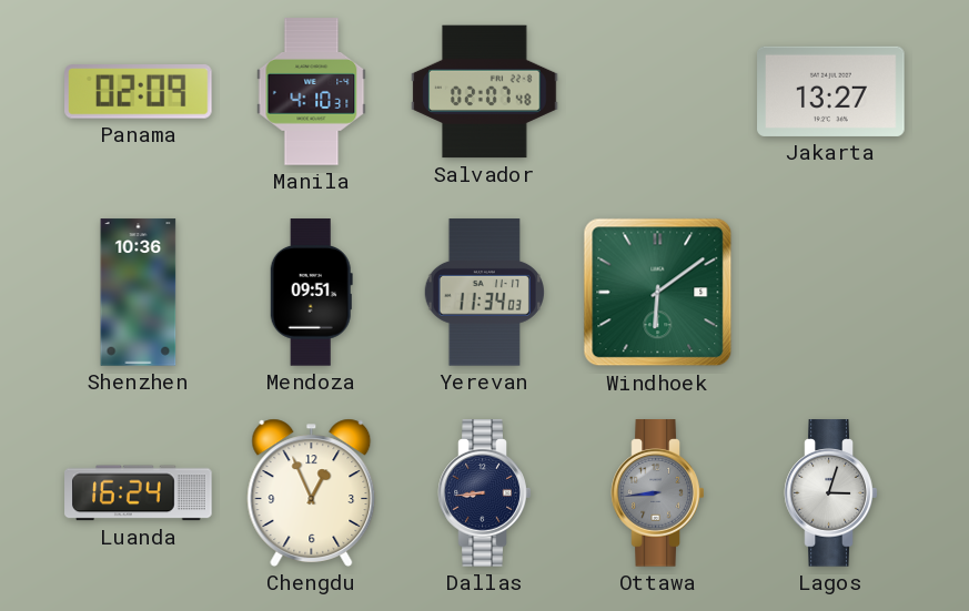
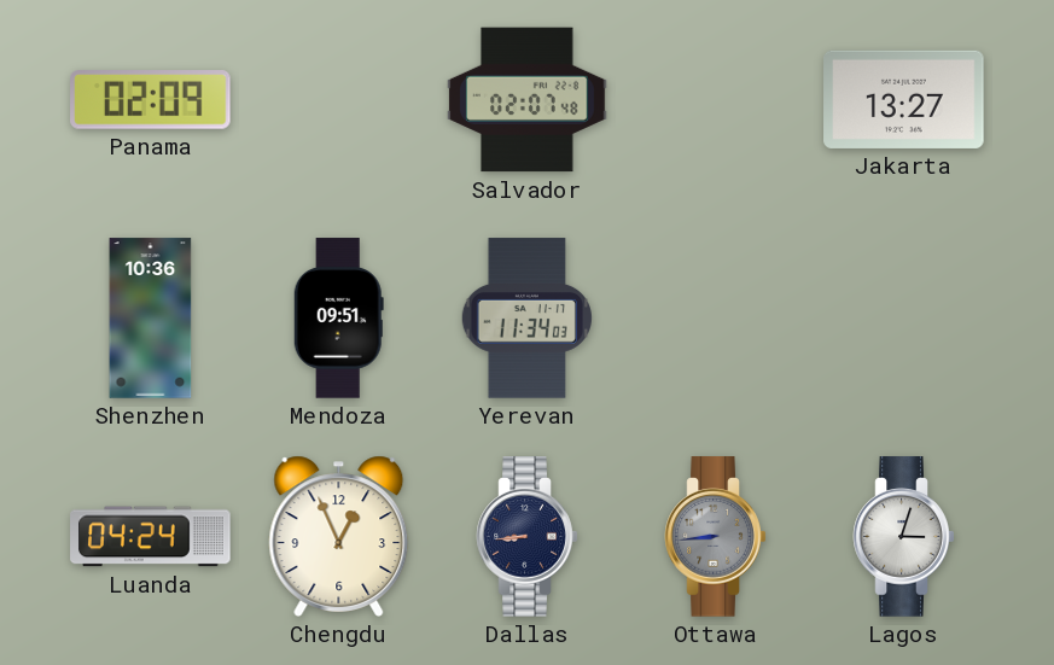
Manila: 4:10 -> none
Windhoek: 6:09 -> none
Luanda: 16:24 -> 04:24
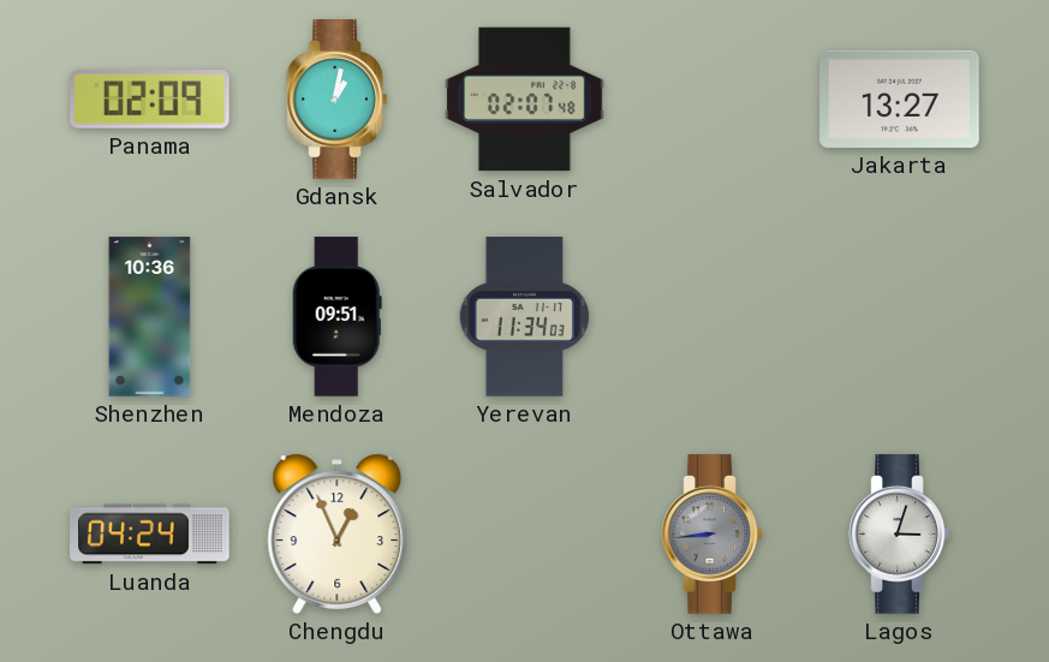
Gdansk: none -> 1:02
Dallas: 8:44 -> none
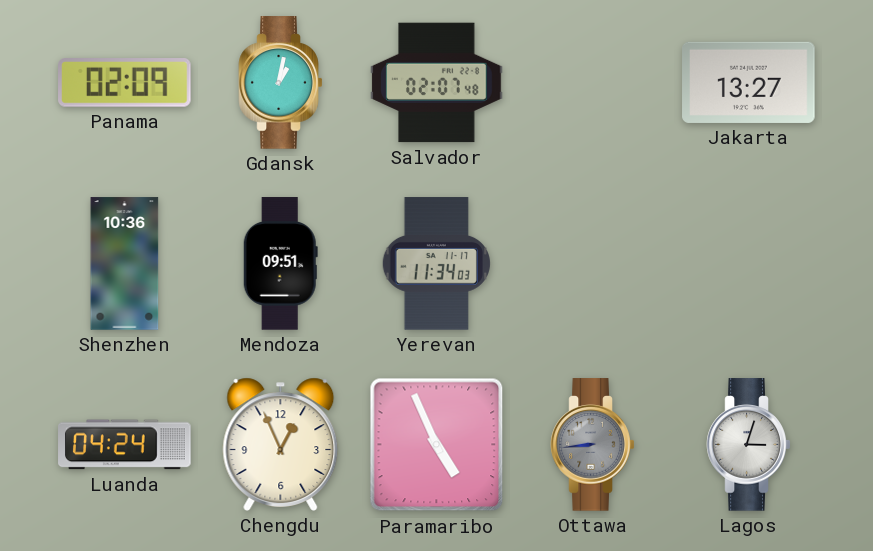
Paramaribo: none -> 4:56
